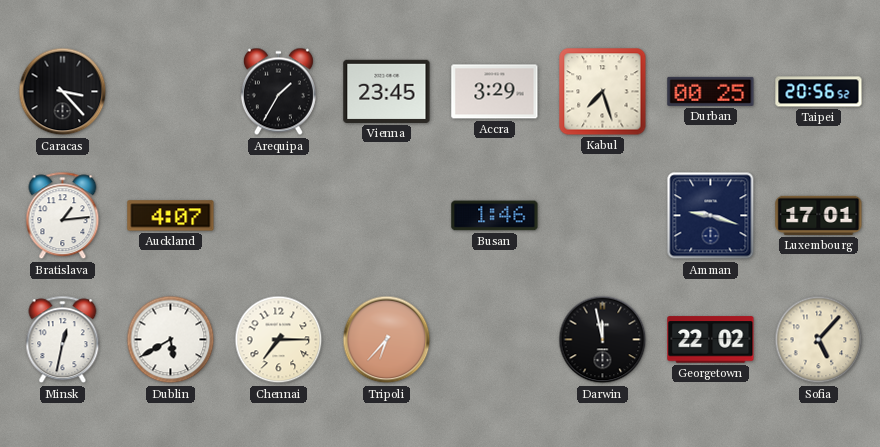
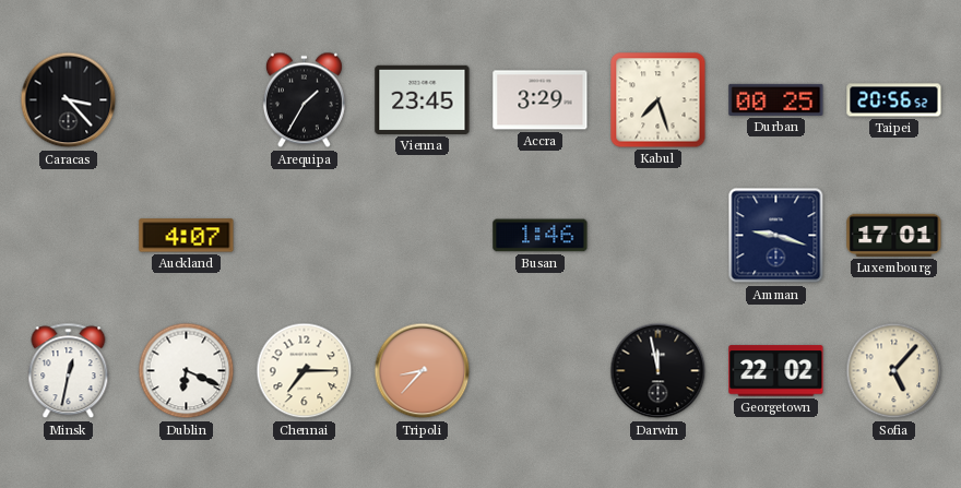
Bratislava: 1:14 -> none
Dublin: 5:40 -> 6:19
Tripoli: 6:37 -> 8:37
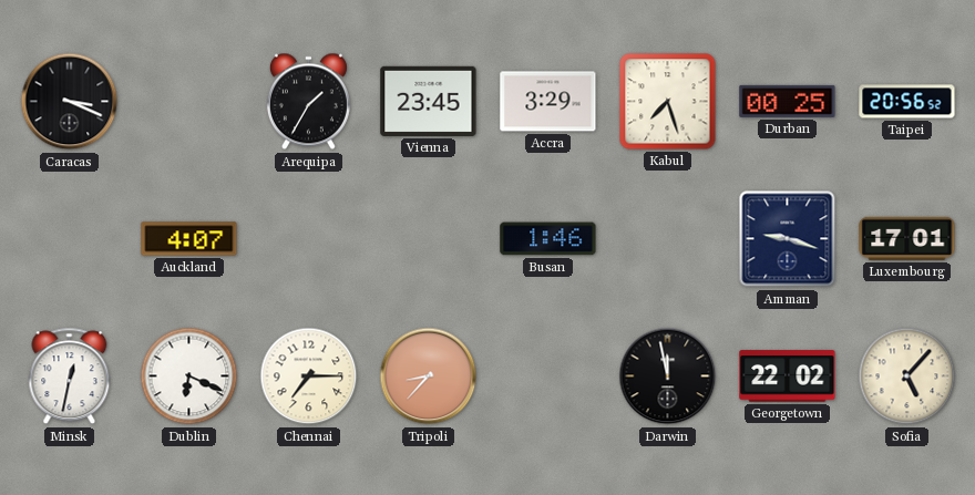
Caracas: 3:23 -> 3:19
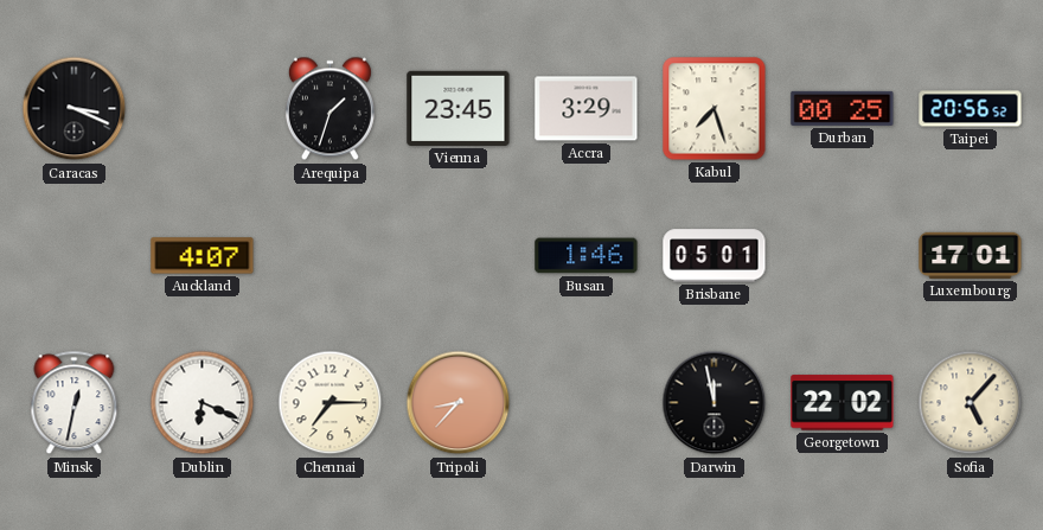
Arequipa: 1:35 -> 1:33
Brisbane: none -> 05:01
Amman: 9:18 -> none
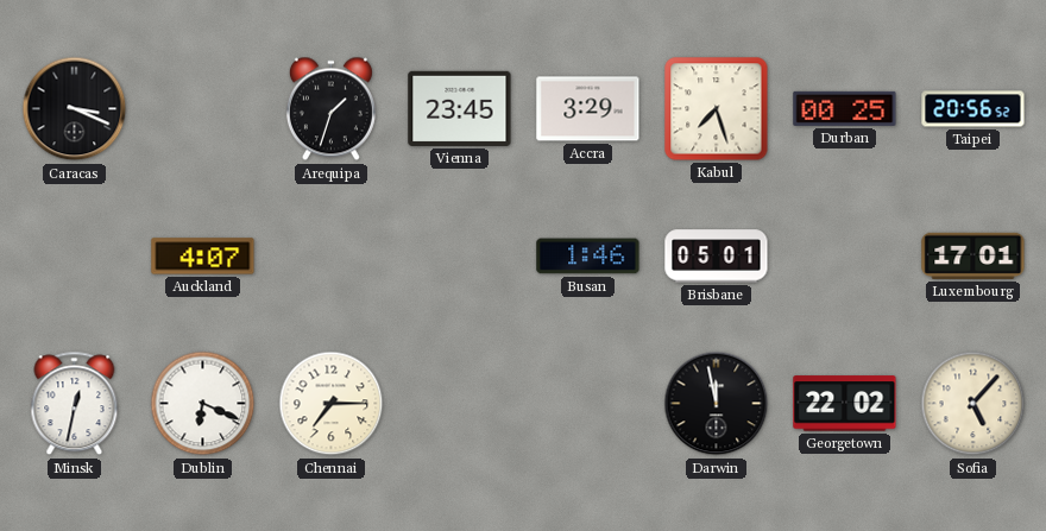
Tripoli: 8:37 -> none
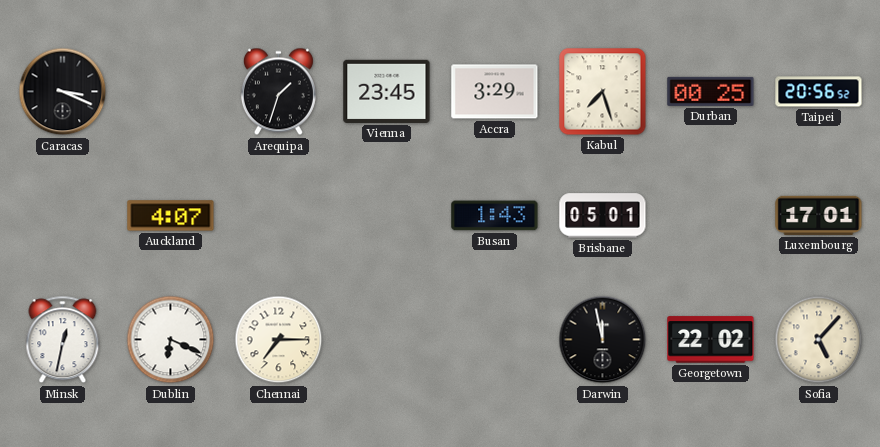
Busan: 1:46 -> 1:43
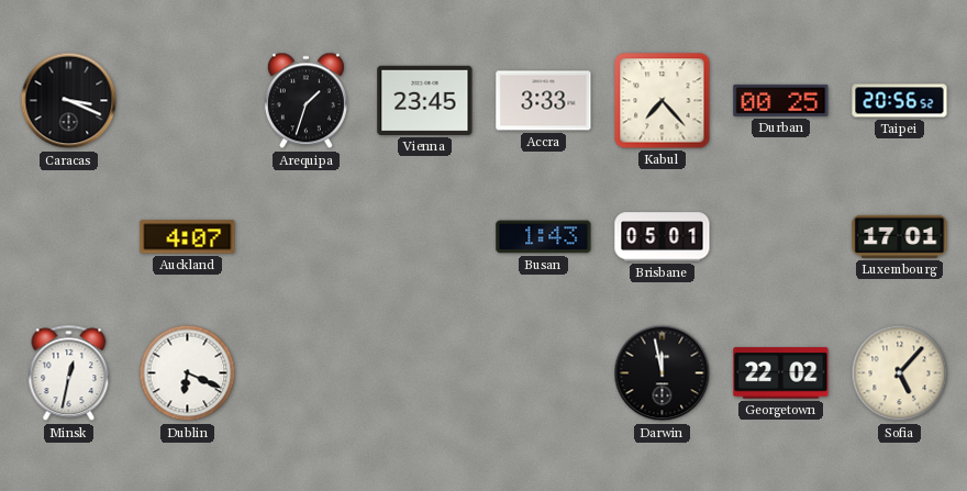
Accra: 3:29 -> 3:33
Kabul: 7:27 -> 7:23
Chennai: 7:15 -> none
